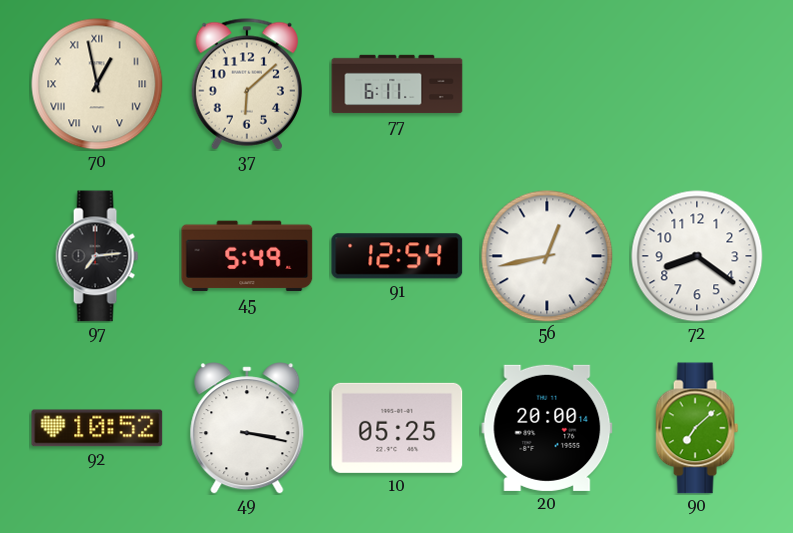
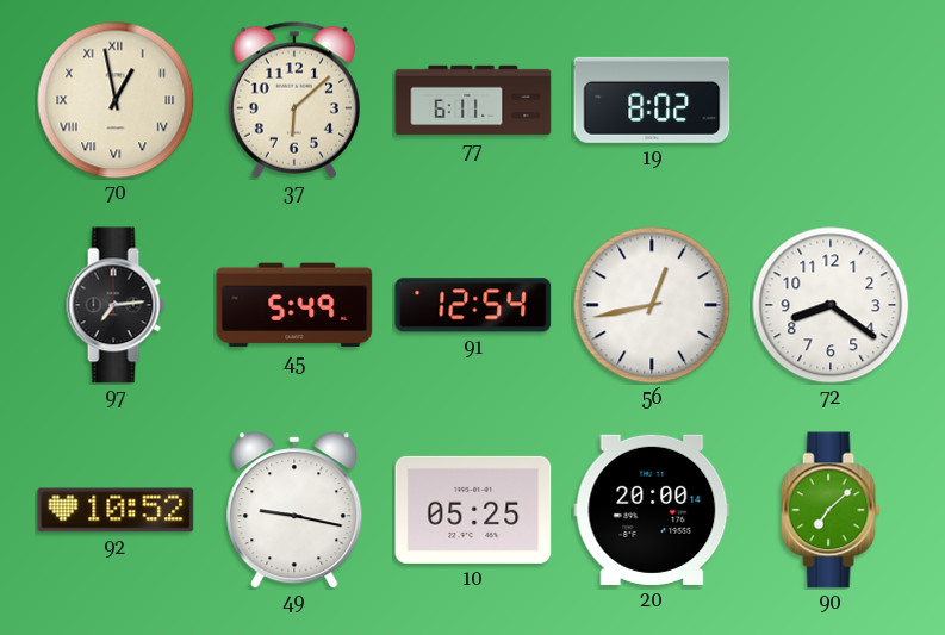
19: none -> 8:02
49: 3:17 -> 9:17
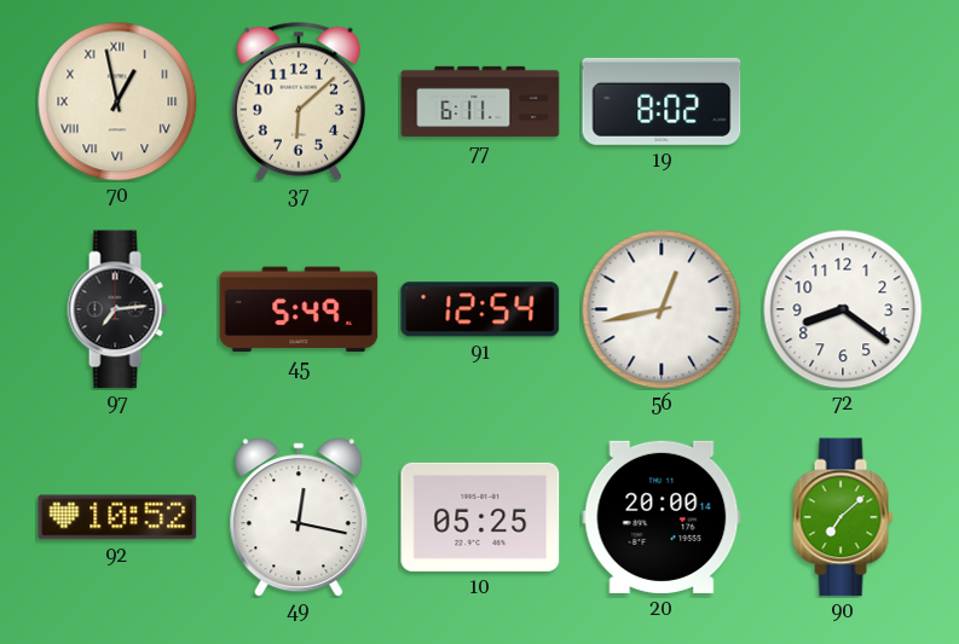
49: 9:17 -> 12:17
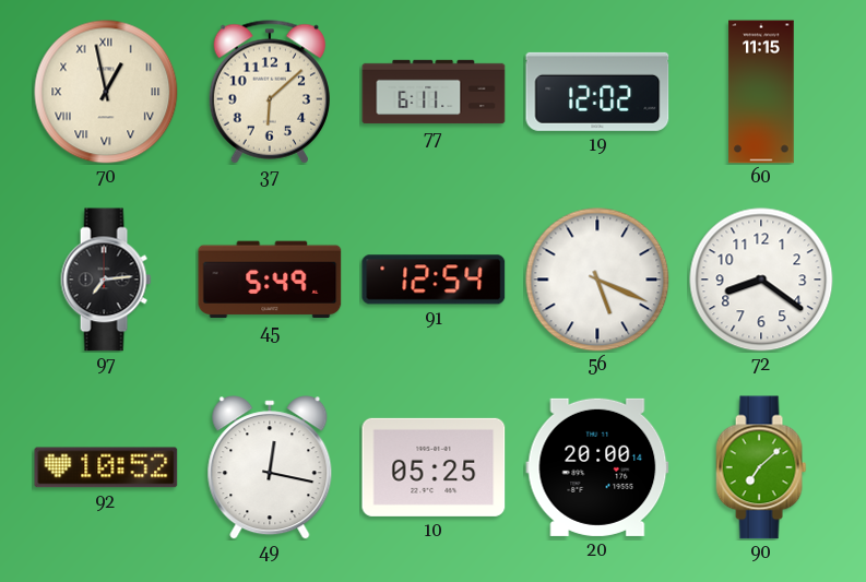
19: 8:02 -> 12:02
60: none -> 11:15
56: 12:43 -> 5:19
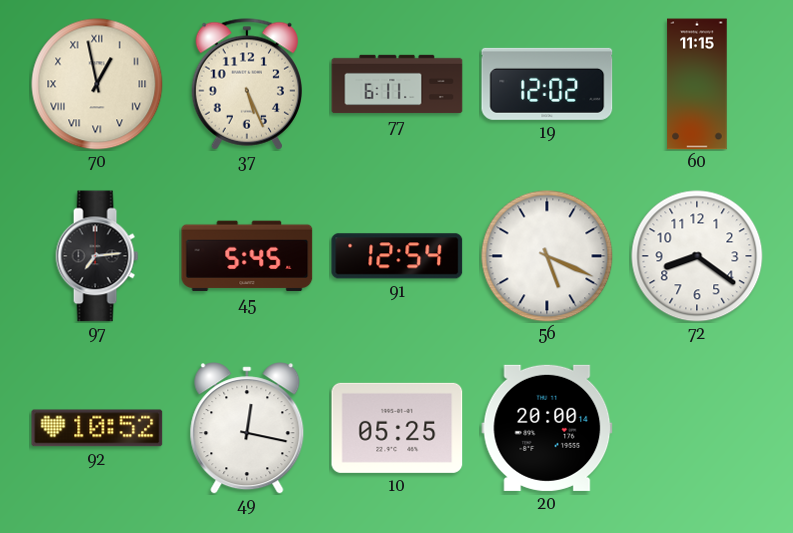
37: 6:08 -> 5:26
45: 5:49 -> 5:45
90: 7:08 -> none
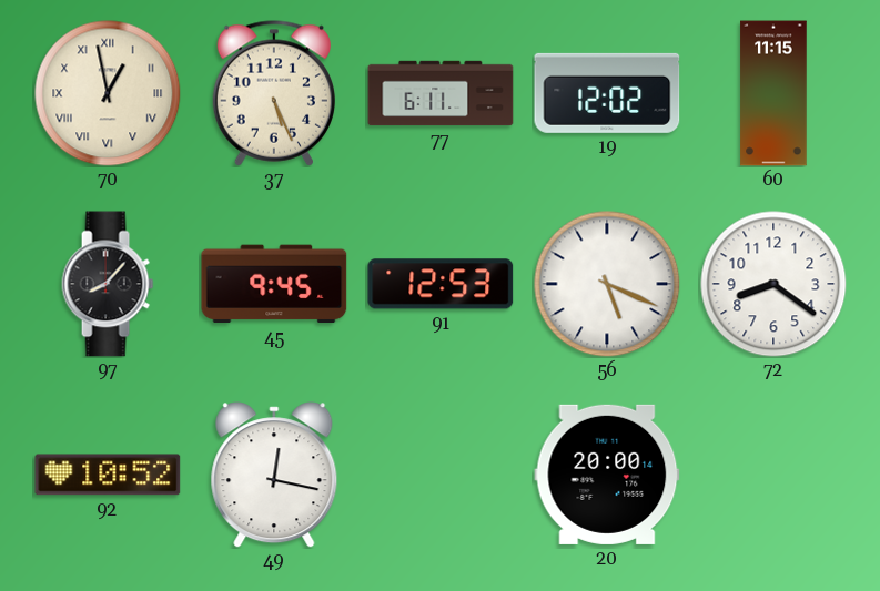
97: 7:14 -> 8:07
45: 5:45 -> 9:45
91: 12:54 -> 12:53
10: 05:25 -> none
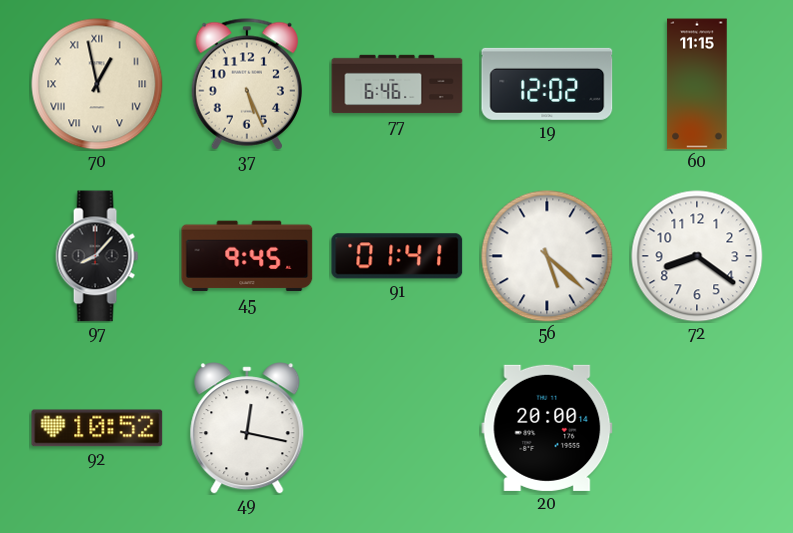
77: 6:11 -> 6:46
91: 12:53 -> 01:41
56: 5:19 -> 5:22
